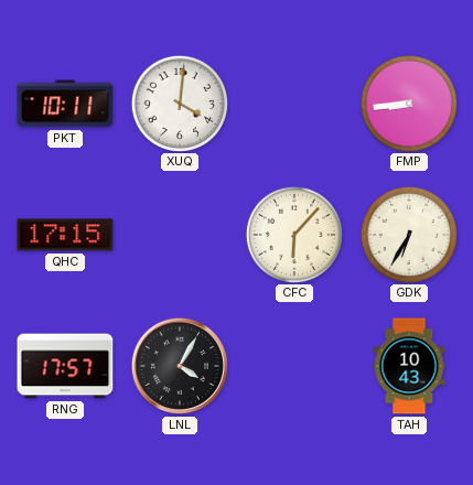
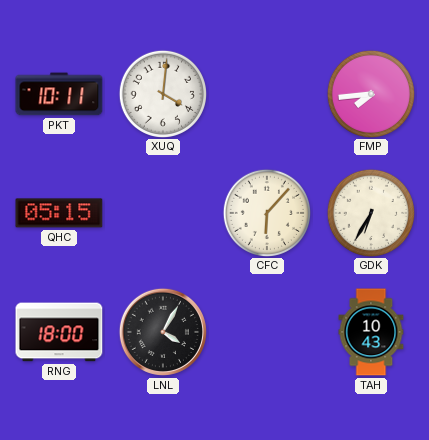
FMP: 8:44 -> 7:44
QHC: 17:15 -> 05:15
RNG: 17:57 -> 18:00
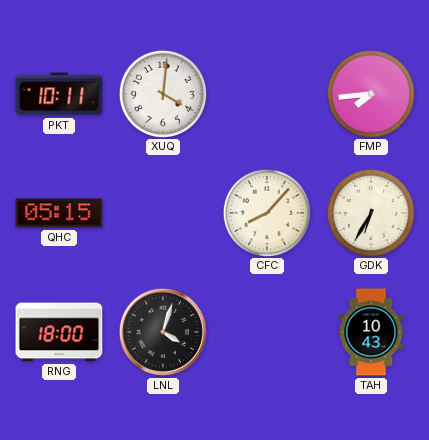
CFC: 6:07 -> 8:07
LNL: 4:05 -> 4:03
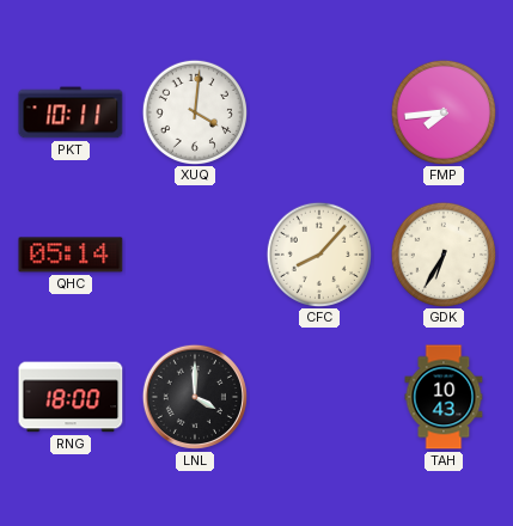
QHC: 05:15 -> 05:14
LNL: 4:03 -> 4:00
